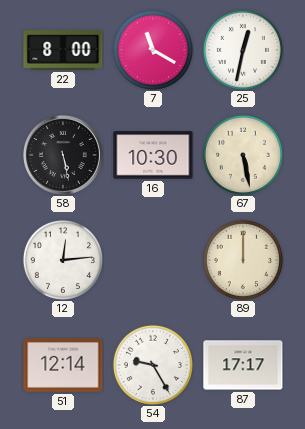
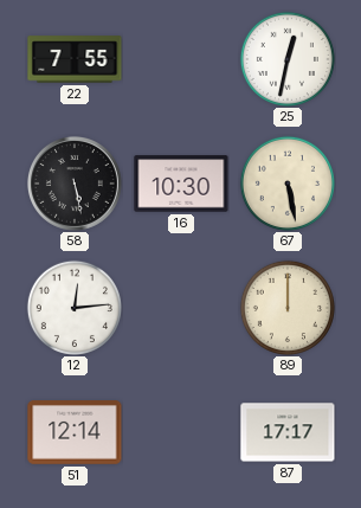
22: 8:00 -> 7:55
7: 11:20 -> none
54: 9:25 -> none
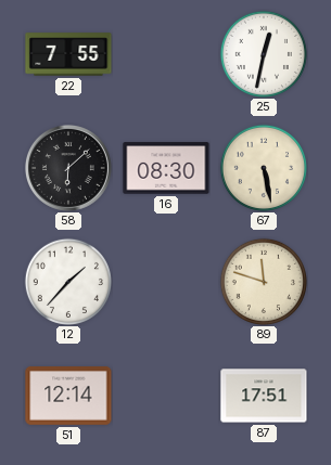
58: 5:28 -> 6:08
16: 10:30 -> 08:30
12: 12:14 -> 1:37
89: 12:00 -> 11:48
87: 17:17 -> 17:51
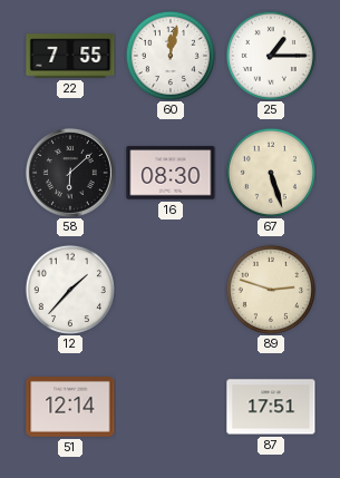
60: none -> 12:02
25: 12:32 -> 1:15
67: 5:28 -> 5:27
89: 11:48 -> 2:48
